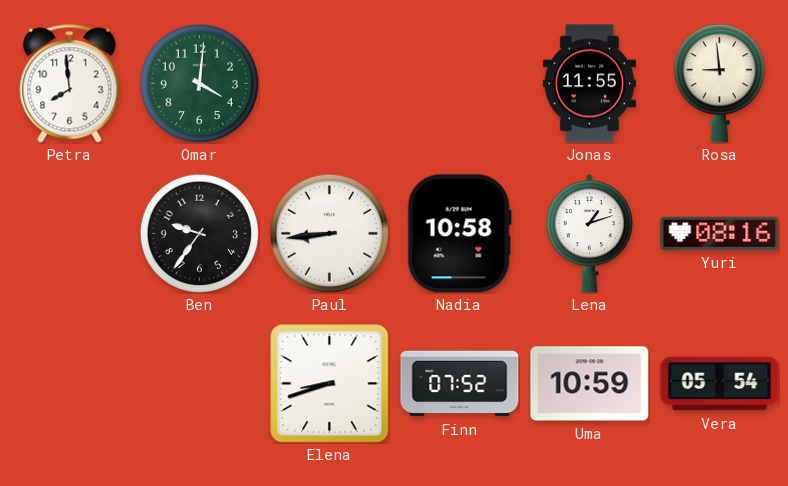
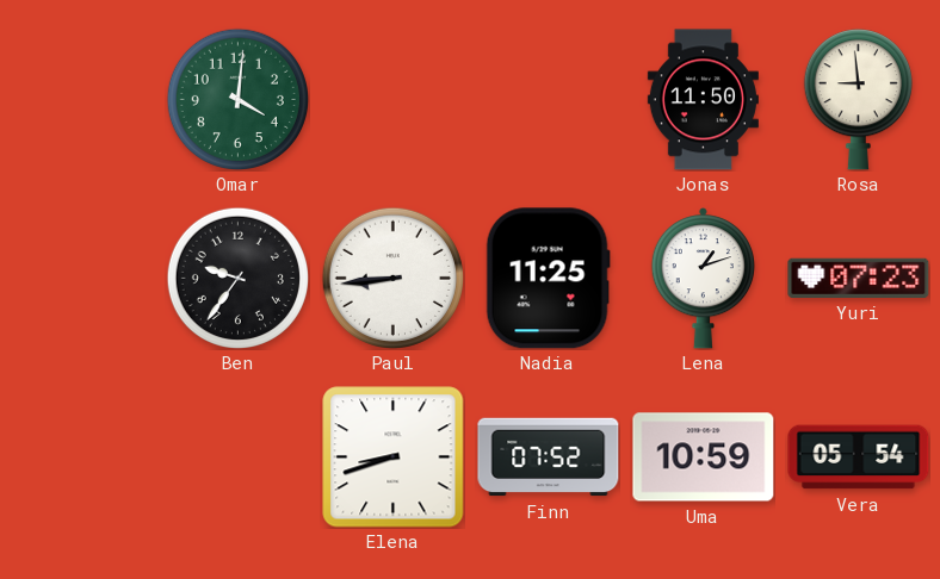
Petra: 7:59 -> none
Jonas: 11:55 -> 11:50
Nadia: 10:58 -> 11:25
Yuri: 08:16 -> 07:23
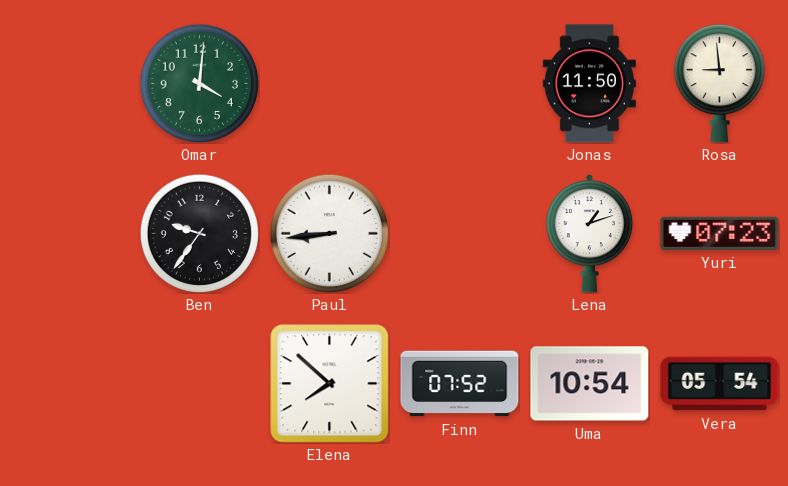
Nadia: 11:25 -> none
Elena: 8:42 -> 7:52
Uma: 10:59 -> 10:54
